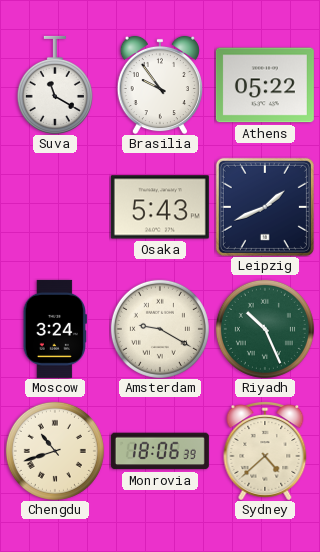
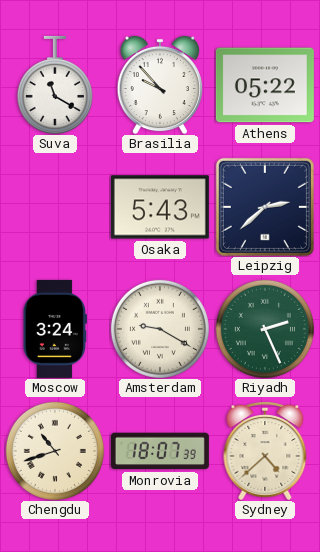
Brasilia: 9:54 -> 9:53
Leipzig: 1:41 -> 2:38
Riyadh: 10:26 -> 2:26
Monrovia: 18:06 -> 18:07
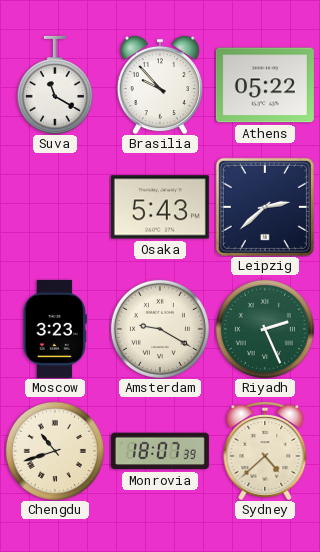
Moscow: 3:24 -> 3:23
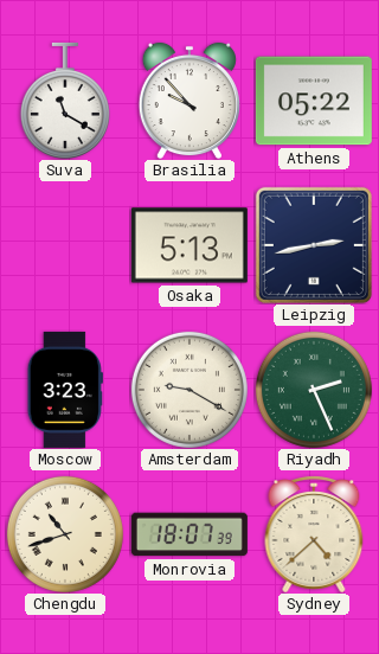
Osaka: 5:43 -> 5:13
Leipzig: 2:38 -> 2:43
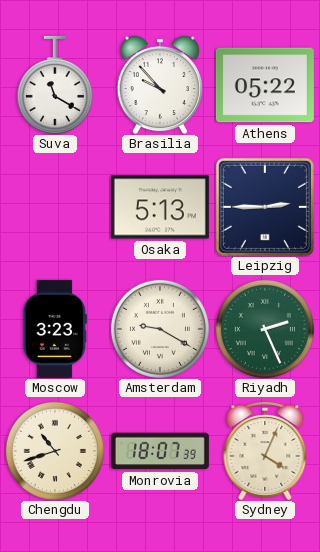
Leipzig: 2:43 -> 2:45
Sydney: 4:38 -> 4:04
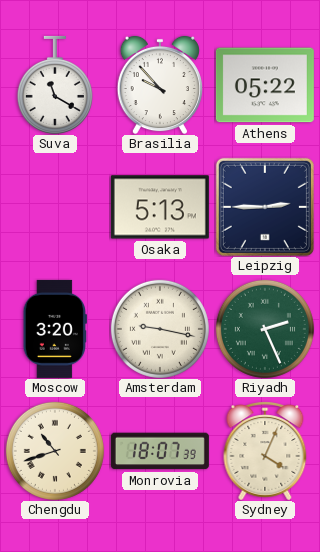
Moscow: 3:23 -> 3:20
Amsterdam: 9:20 -> 9:17
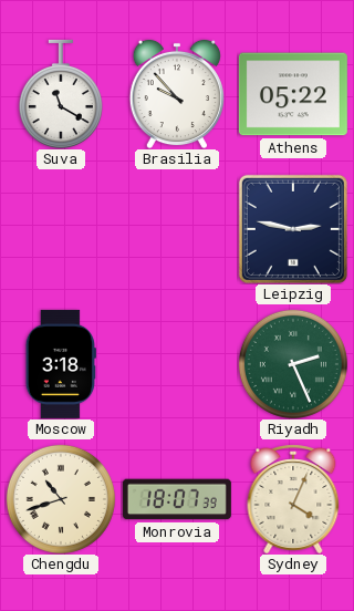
Osaka: 5:13 -> none
Leipzig: 2:45 -> 2:47
Moscow: 3:20 -> 3:18
Amsterdam: 9:17 -> none
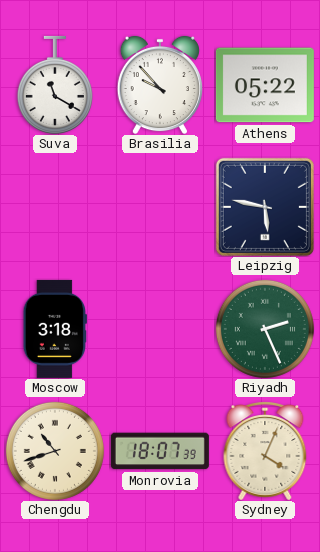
Leipzig: 2:47 -> 5:47
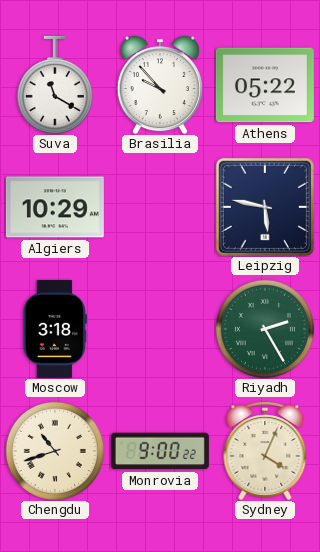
Algiers: none -> 10:29
Riyadh: 2:26 -> 2:25
Monrovia: 18:07 -> 9:00
